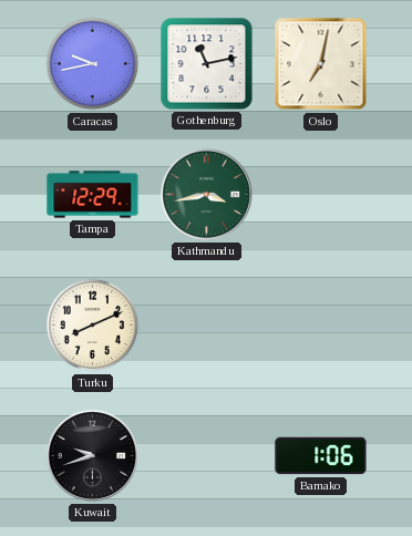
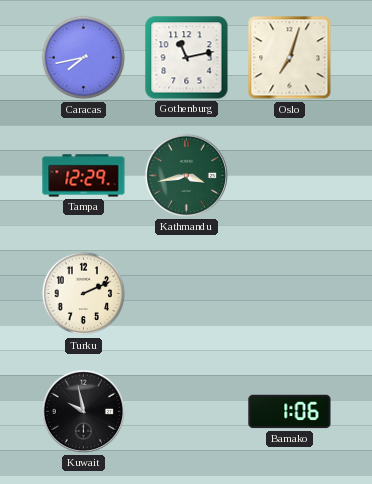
Caracas: 9:43 -> 7:43
Oslo: 7:02 -> 7:03
Turku: 8:11 -> 2:11
Kuwait: 9:42 -> 9:58
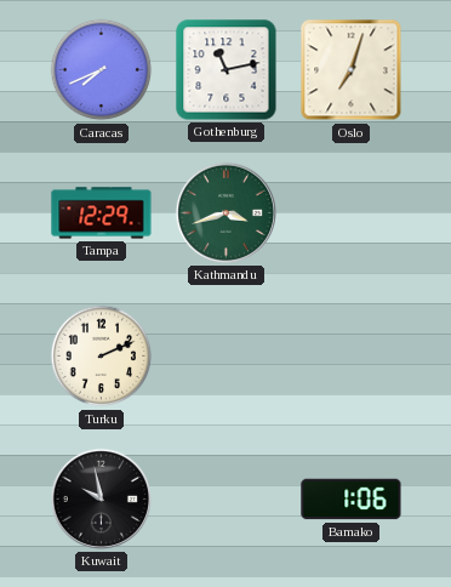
Caracas: 7:43 -> 7:41
Kathmandu: 3:43 -> 3:42
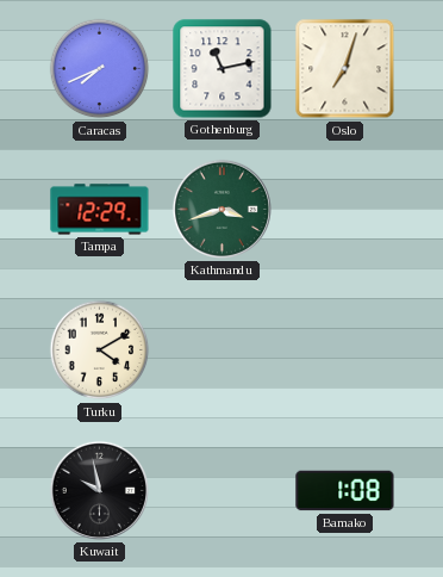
Turku: 2:11 -> 4:10
Bamako: 1:06 -> 1:08
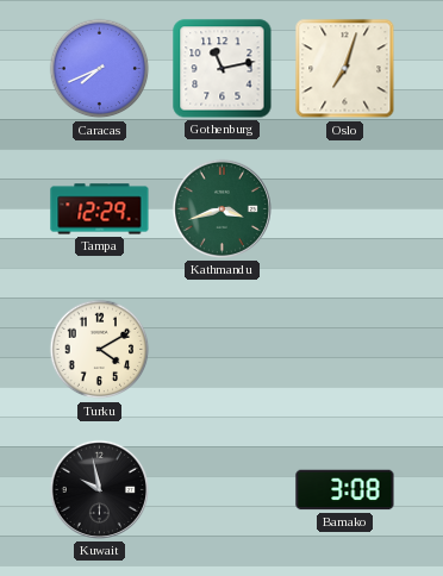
Bamako: 1:08 -> 3:08
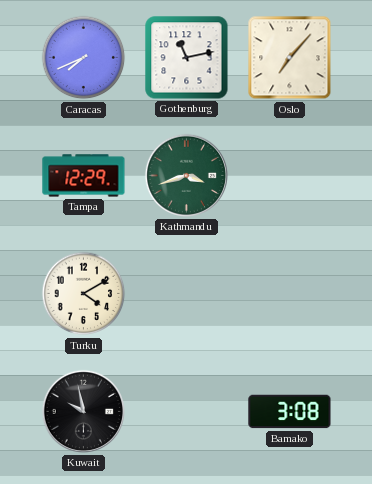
Oslo: 7:03 -> 7:07
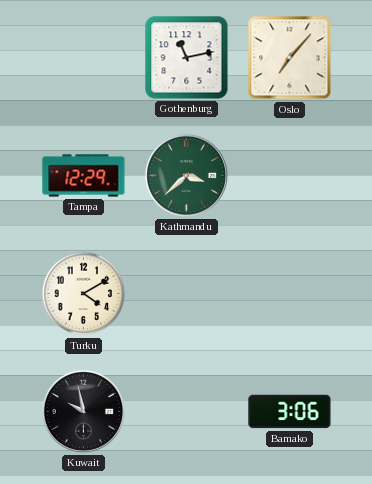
Caracas: 7:41 -> none
Kathmandu: 3:42 -> 3:38
Bamako: 3:08 -> 3:06
